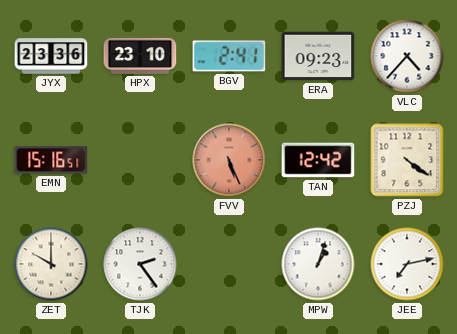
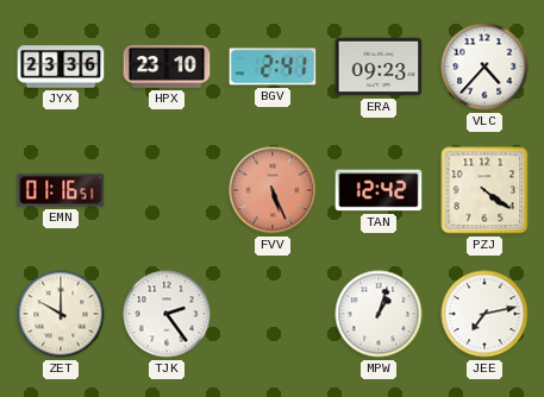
EMN: 15:16 -> 01:16
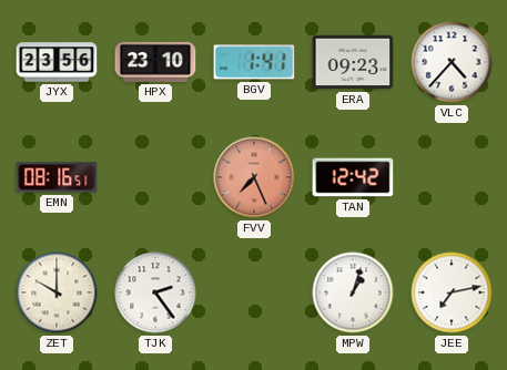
JYX: 23:36 -> 23:56
BGV: 2:41 -> 1:41
EMN: 01:16 -> 08:16
FVV: 5:26 -> 7:26
PZJ: 4:21 -> none
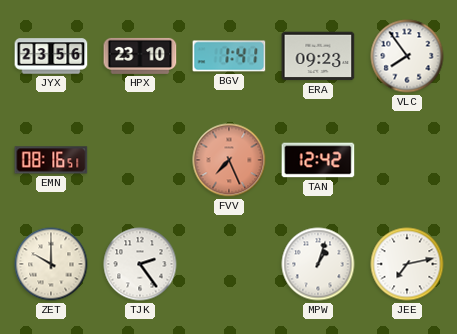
VLC: 4:37 -> 7:54
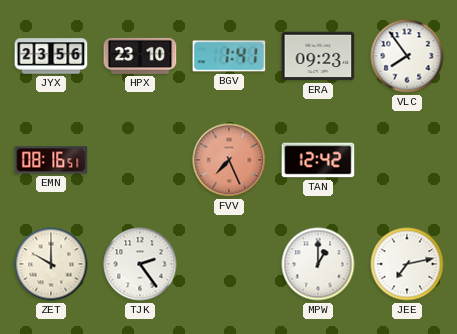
MPW: 1:03 -> 1:00
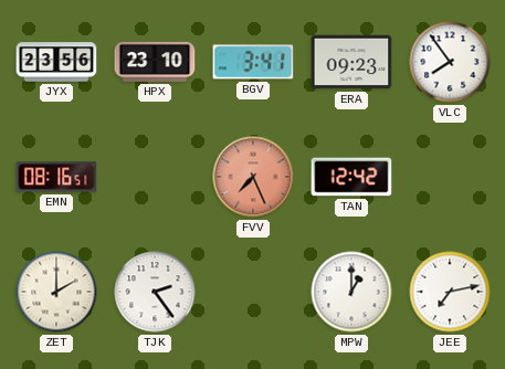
BGV: 1:41 -> 3:41
ZET: 10:00 -> 2:00
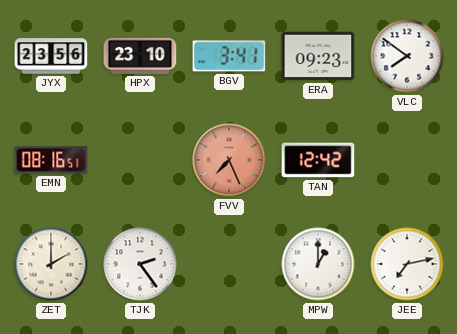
VLC: 7:54 -> 7:51
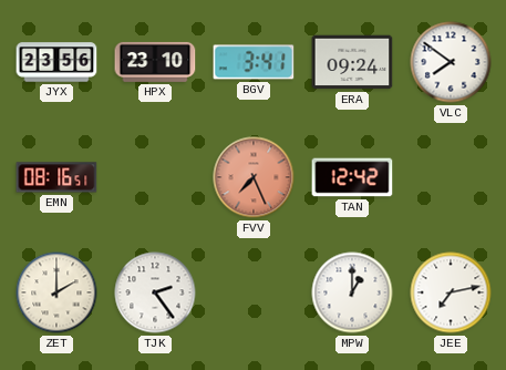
ERA: 09:23 -> 09:24
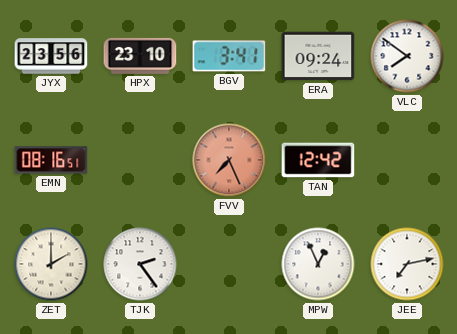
MPW: 1:00 -> 12:56
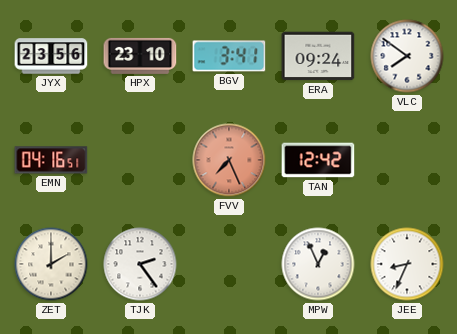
EMN: 08:16 -> 04:16
JEE: 7:13 -> 8:34
